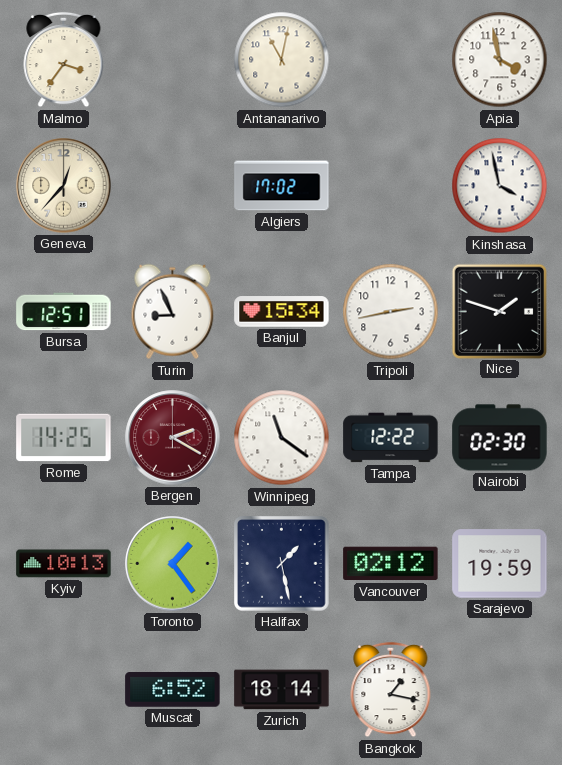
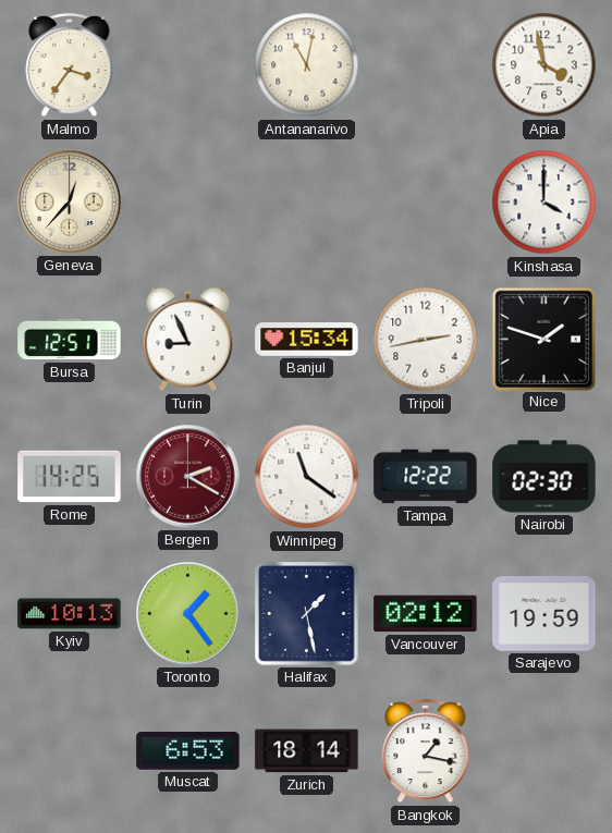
Algiers: 17:02 -> none
Kinshasa: 3:58 -> 4:00
Muscat: 6:52 -> 6:53
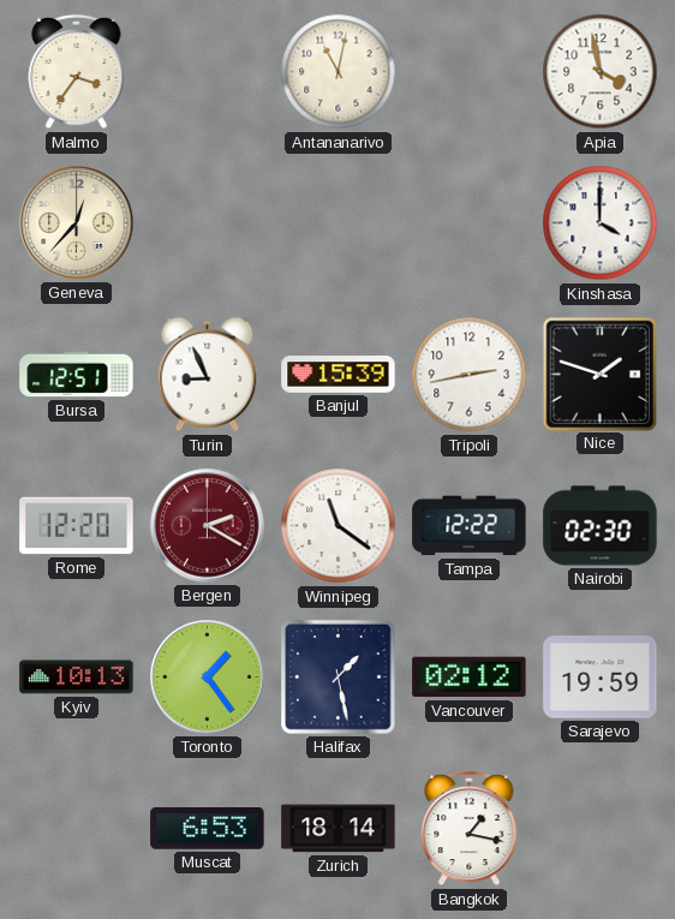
Banjul: 15:34 -> 15:39
Rome: 14:25 -> 12:20
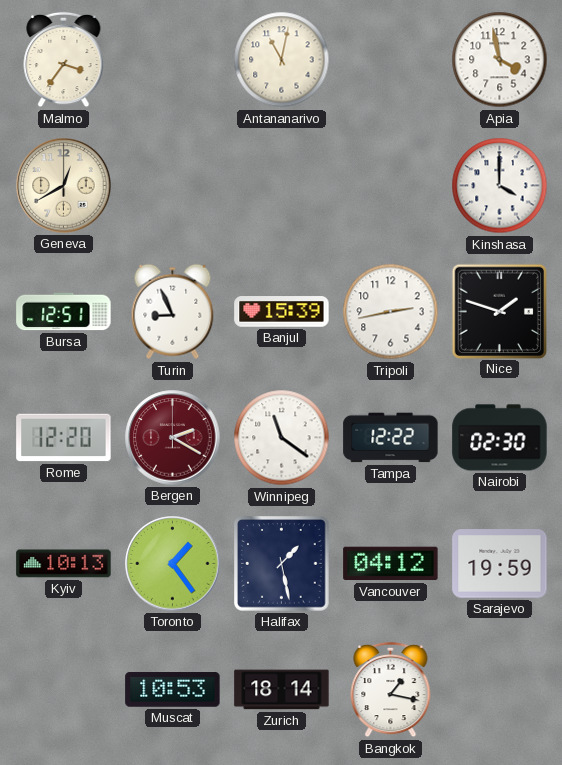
Geneva: 12:37 -> 12:40
Vancouver: 02:12 -> 04:12
Muscat: 6:53 -> 10:53
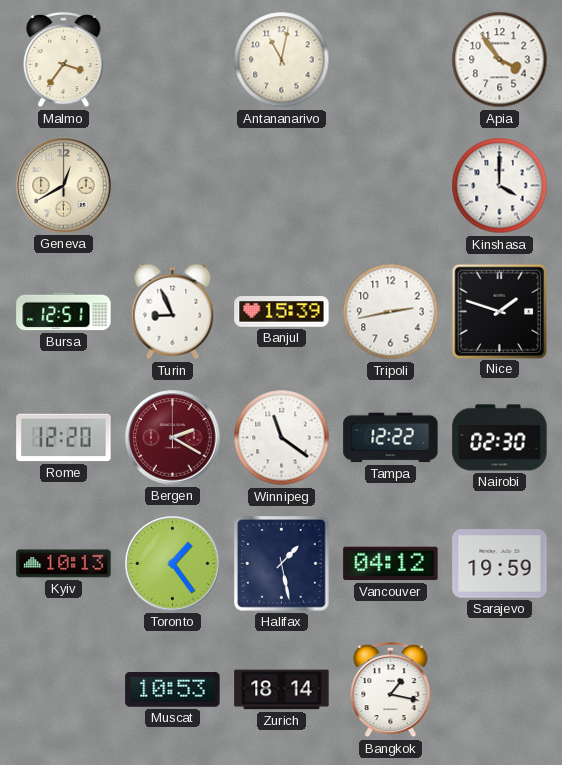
Apia: 3:58 -> 3:54
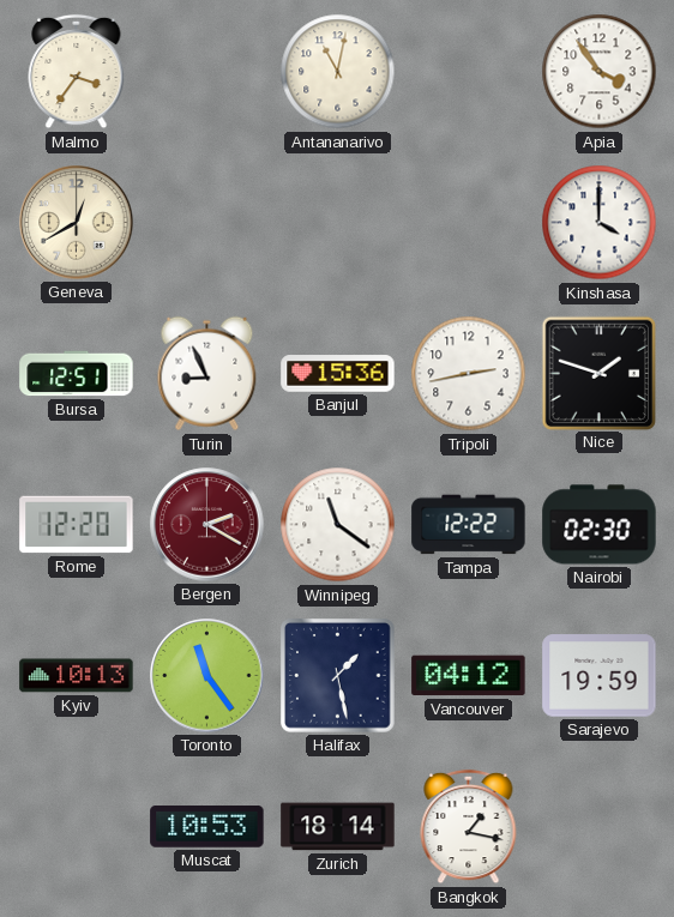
Banjul: 15:39 -> 15:36
Toronto: 1:24 -> 11:24
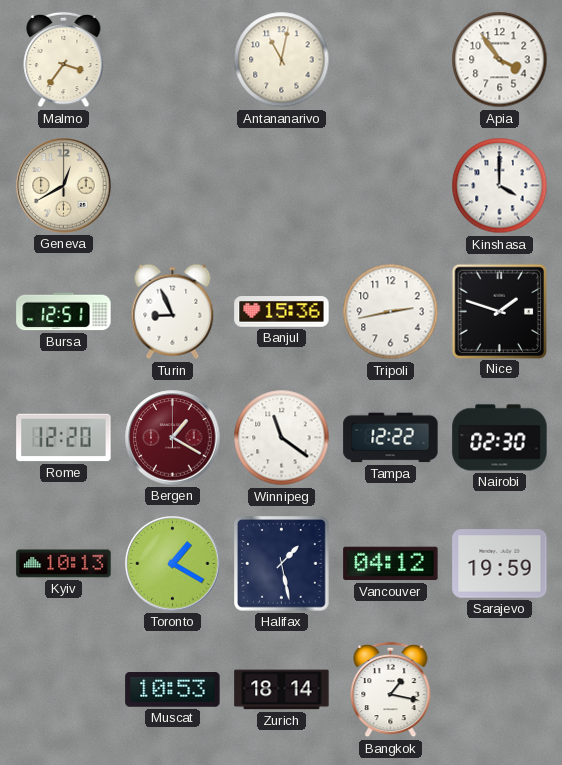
Bergen: 2:20 -> 1:20
Toronto: 11:24 -> 1:20
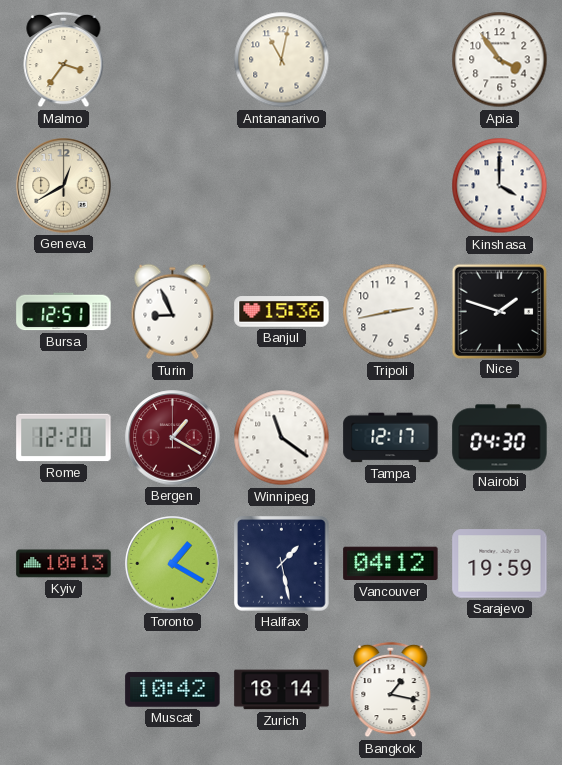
Tampa: 12:22 -> 12:17
Nairobi: 02:30 -> 04:30
Muscat: 10:53 -> 10:42
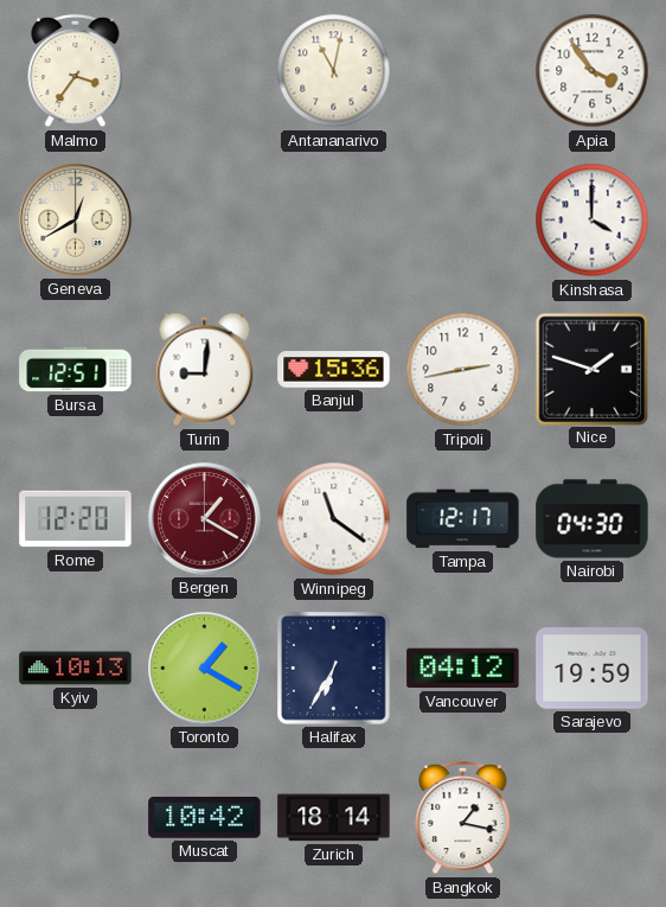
Turin: 8:56 -> 9:01
Halifax: 1:28 -> 6:35
